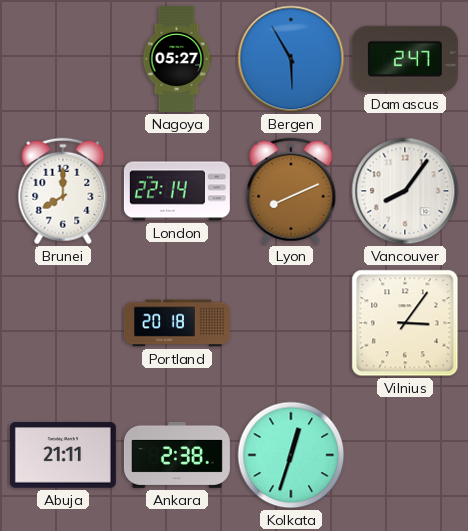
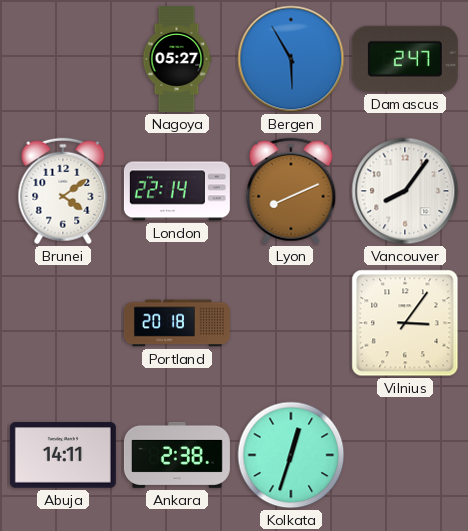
Brunei: 8:00 -> 4:09
Abuja: 21:11 -> 14:11
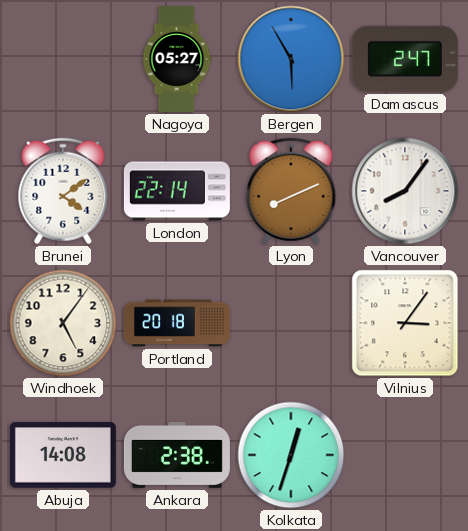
Windhoek: none -> 5:06
Abuja: 14:11 -> 14:08
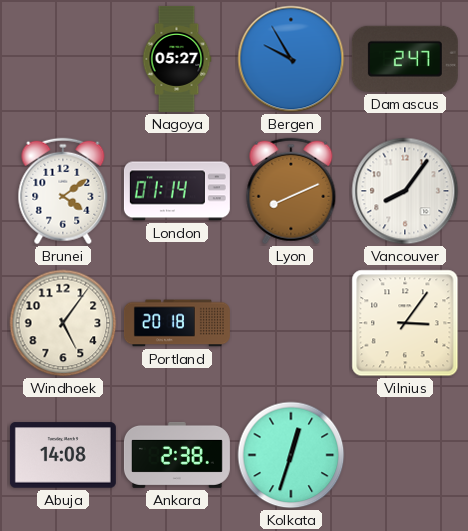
Bergen: 5:55 -> 9:55
London: 22:14 -> 01:14
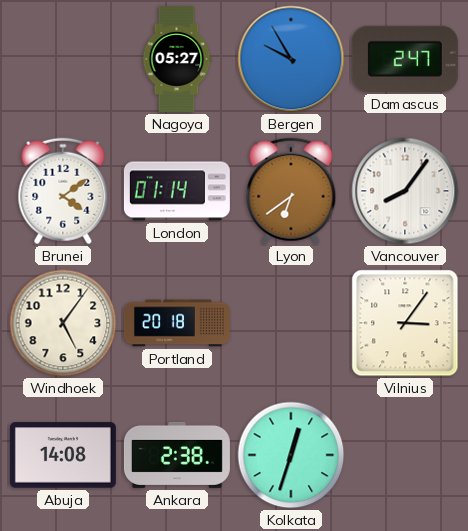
Lyon: 8:11 -> 6:39
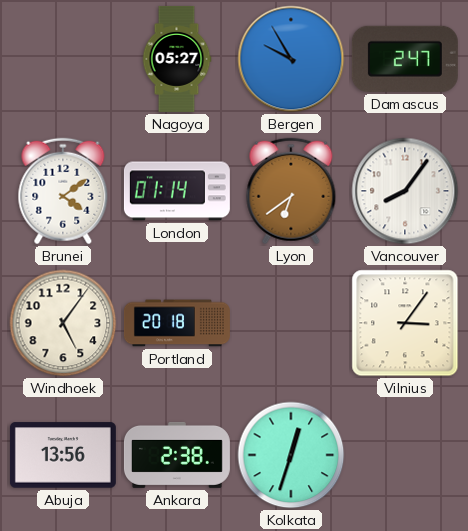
Abuja: 14:08 -> 13:56
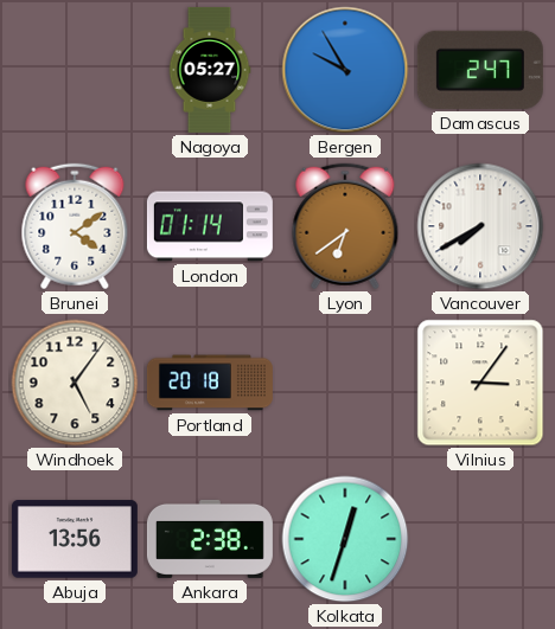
Vancouver: 8:06 -> 7:40
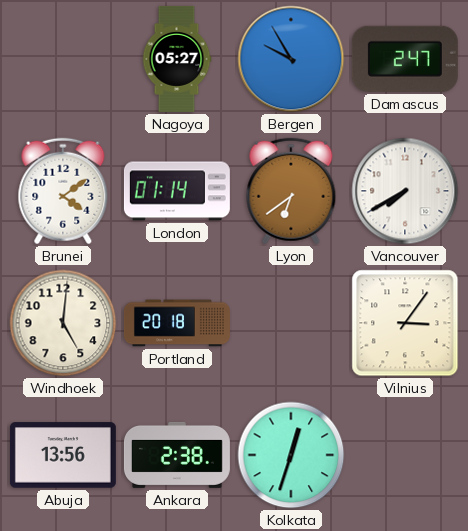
Windhoek: 5:06 -> 5:01
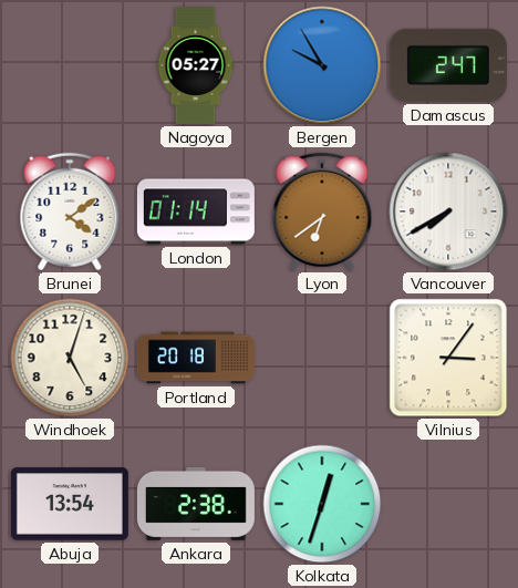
Windhoek: 5:01 -> 5:03
Abuja: 13:56 -> 13:54
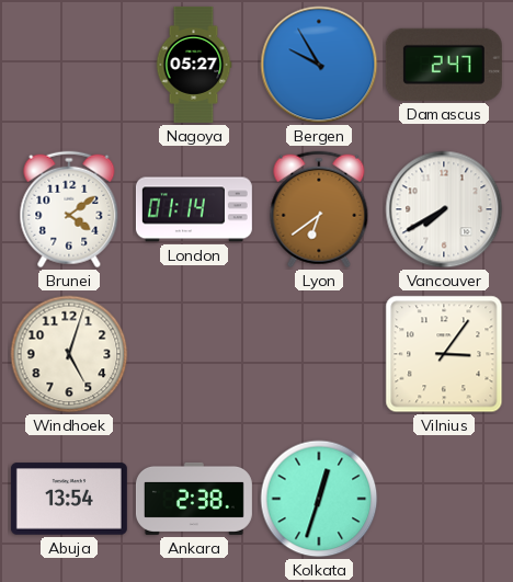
Portland: 20:18 -> none
